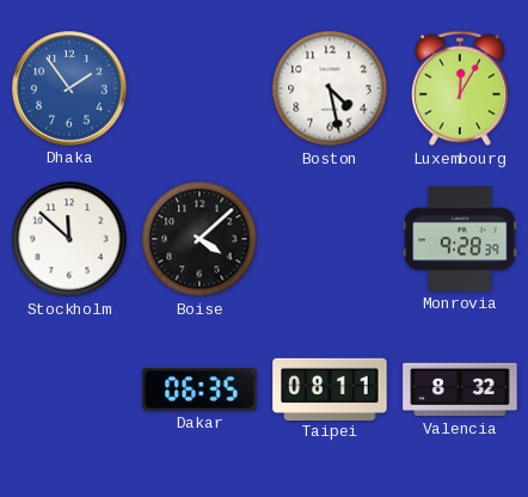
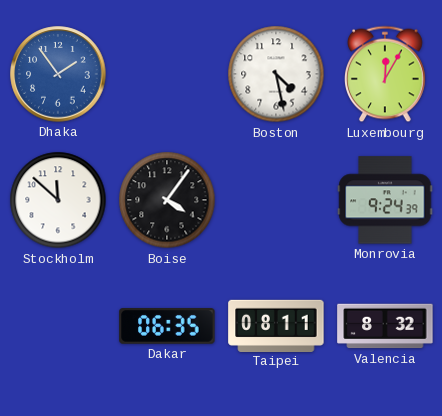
Boise: 4:08 -> 4:06
Monrovia: 9:28 -> 9:24
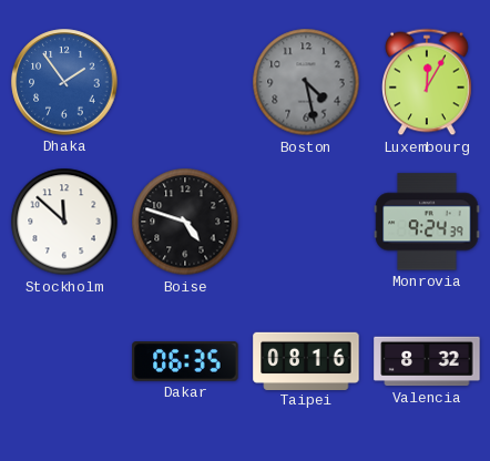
Boston dial: white -> grey
Boise: 4:06 -> 4:48
Taipei: 08:11 -> 08:16
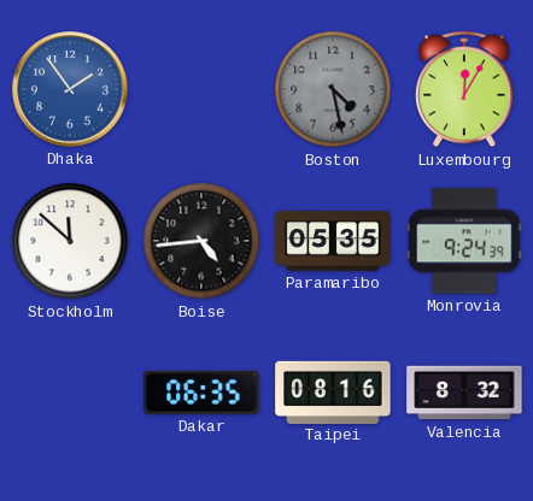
Boise: 4:48 -> 4:44
Paramaribo: none -> 05:35
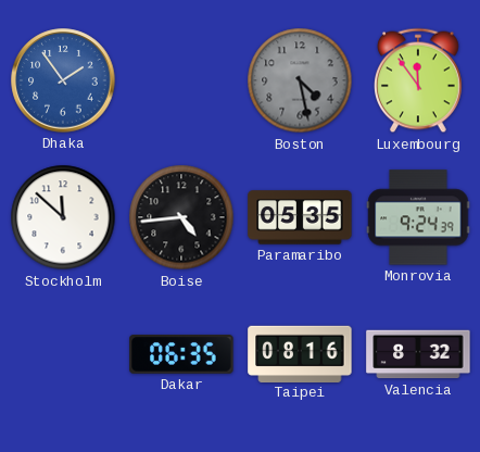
Luxembourg: 12:05 -> 11:54
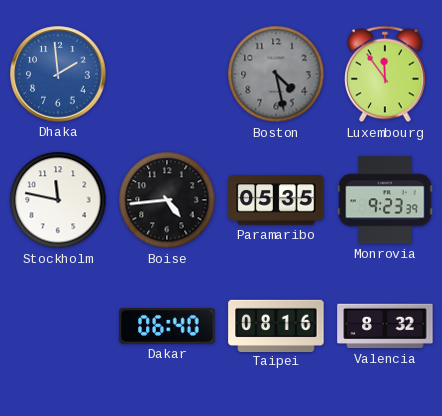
Dhaka: 1:54 -> 1:59
Stockholm: 11:52 -> 11:47
Monrovia: 9:24 -> 9:23
Dakar: 06:35 -> 06:40
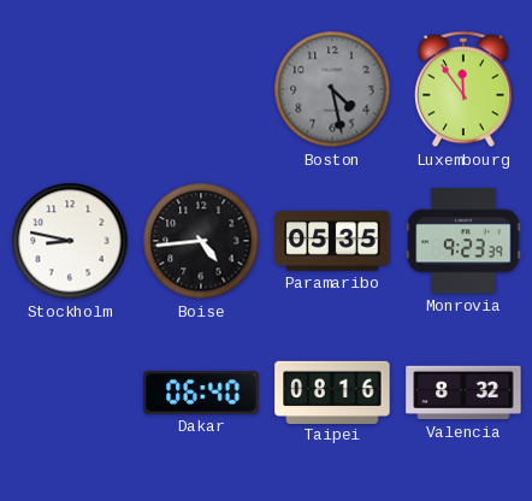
Dhaka: 1:59 -> none
Stockholm: 11:47 -> 8:47
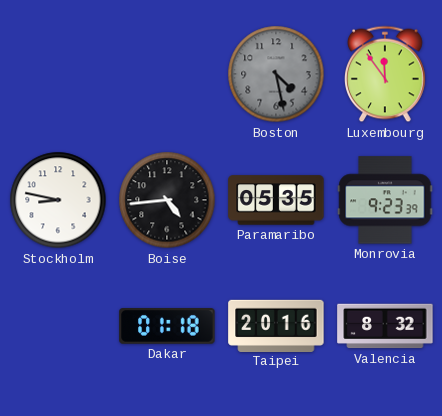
Dakar: 06:40 -> 01:18
Taipei: 08:16 -> 20:16
